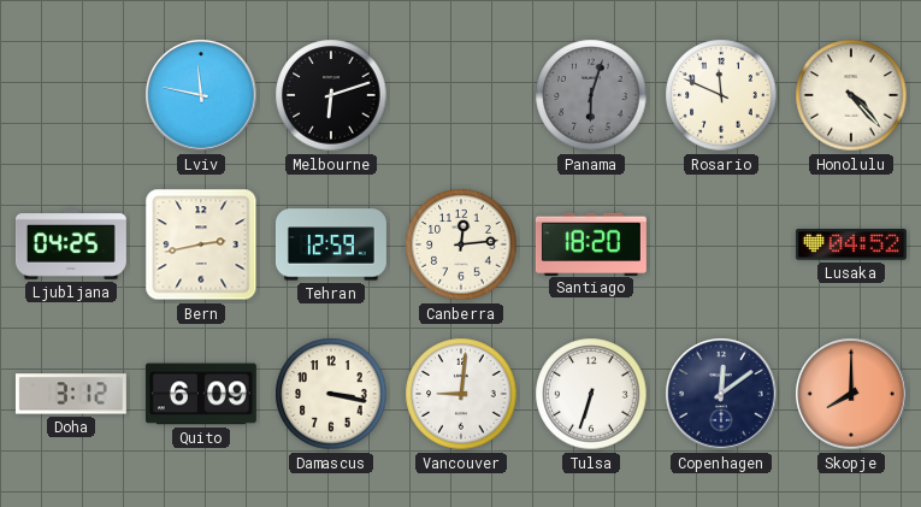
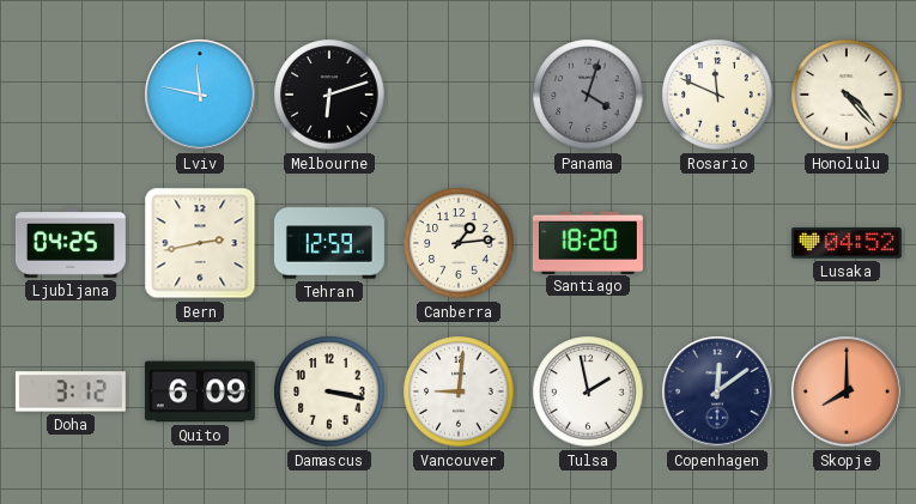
Panama: 6:03 -> 4:03
Canberra: 12:14 -> 1:14
Tulsa: 6:33 -> 1:58
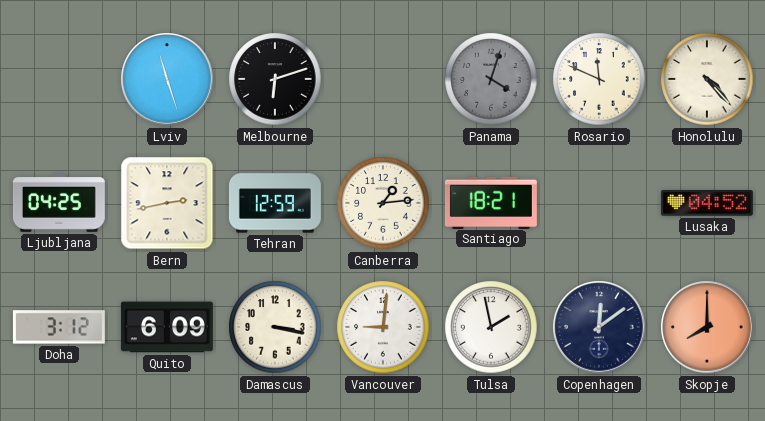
Lviv: 11:47 -> 11:27
Santiago: 18:20 -> 18:21
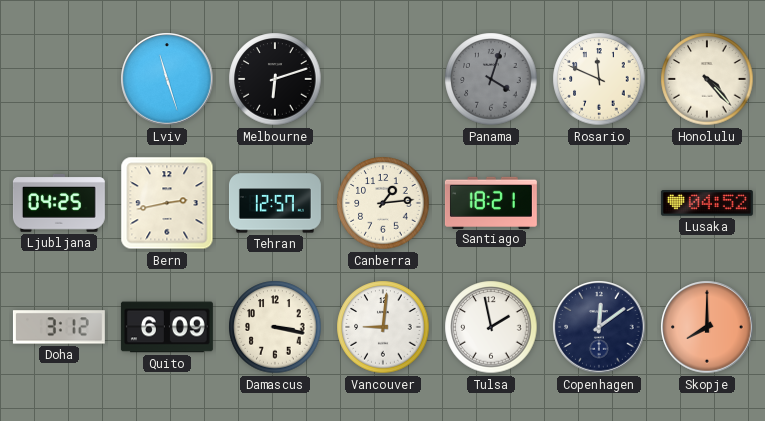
Tehran: 12:59 -> 12:57
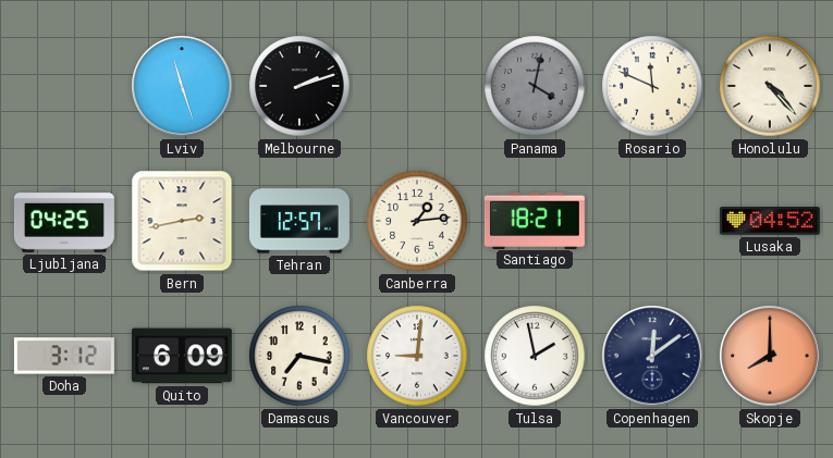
Melbourne: 6:12 -> 2:12
Panama: 4:03 -> 4:02
Damascus: 3:17 -> 7:17
